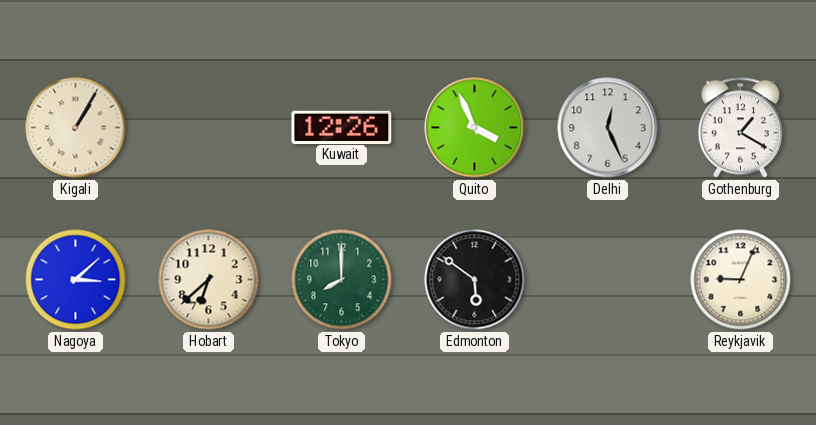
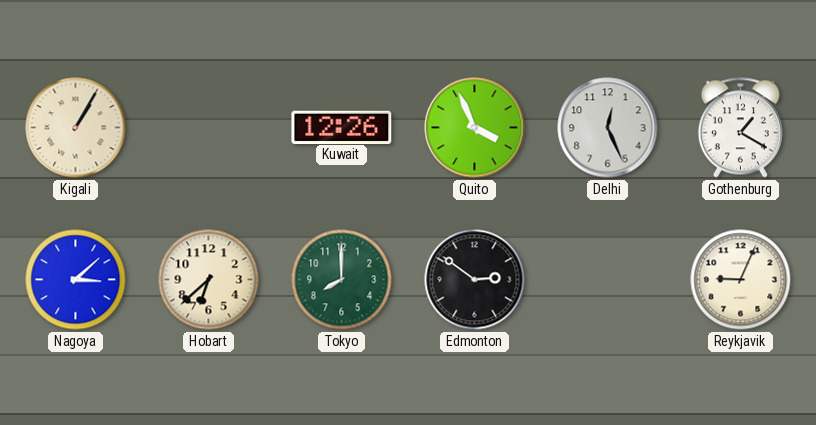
Edmonton: 5:51 -> 2:51
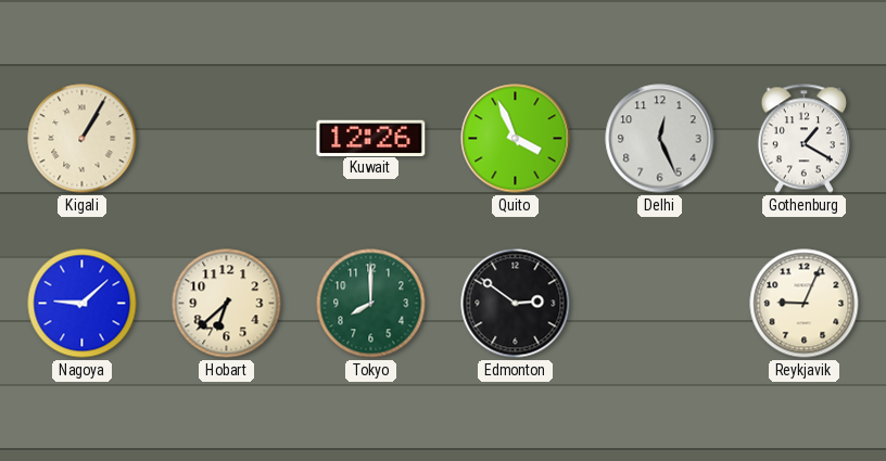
Nagoya: 3:08 -> 9:08
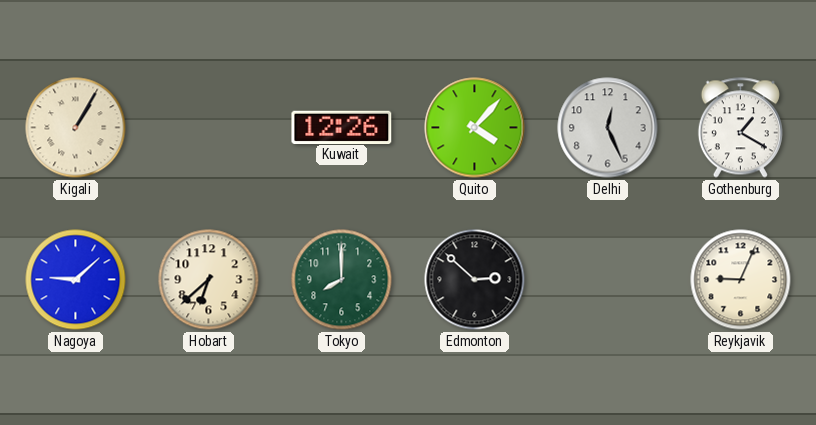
Quito: 3:56 -> 4:07
Edmonton: 2:51 -> 2:52
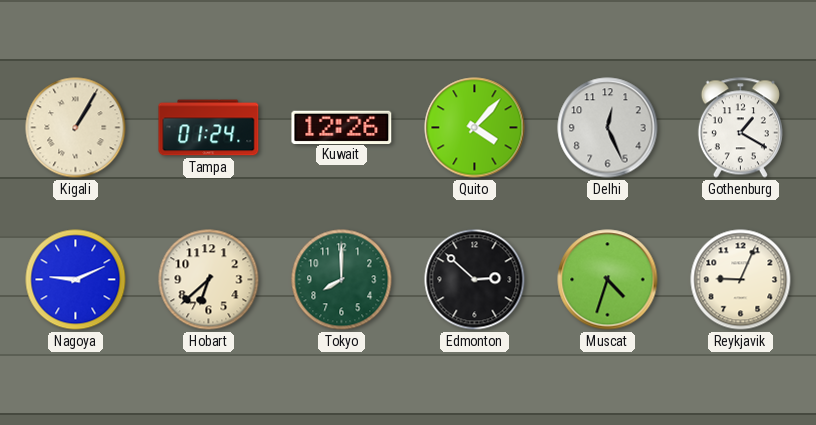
Tampa: none -> 01:24
Nagoya: 9:08 -> 9:11
Muscat: none -> 4:33
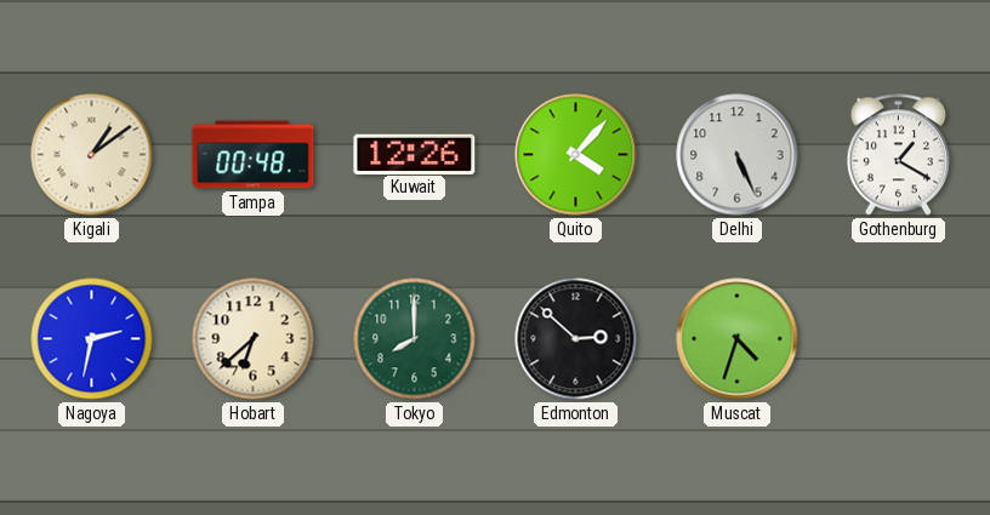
Kigali: 1:05 -> 1:09
Tampa: 01:24 -> 00:48
Delhi: 12:26 -> 5:26
Nagoya: 9:11 -> 2:32
Reykjavik: 9:04 -> none
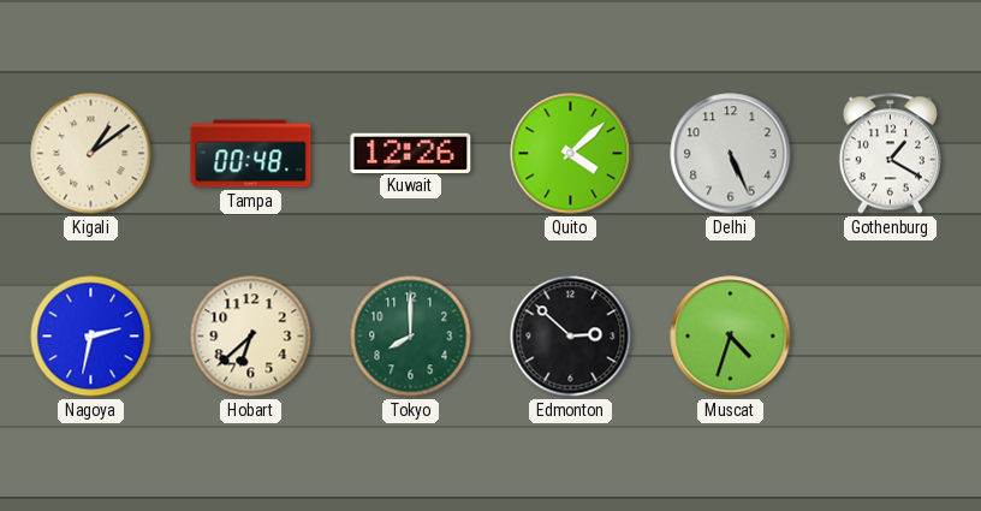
Quito: 4:07 -> 4:08
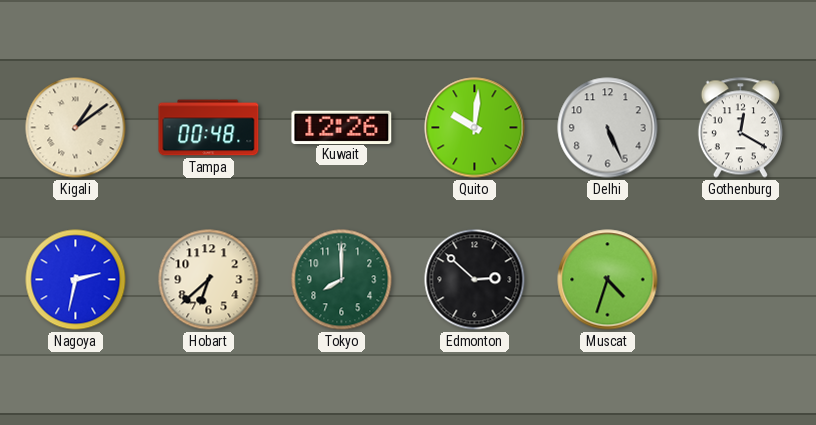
Quito: 4:08 -> 10:01
Gothenburg: 1:20 -> 12:20
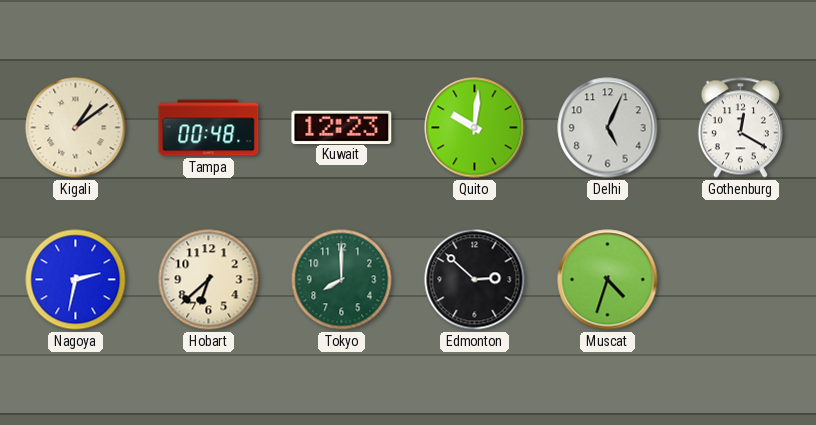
Kuwait: 12:26 -> 12:23
Delhi: 5:26 -> 5:04
